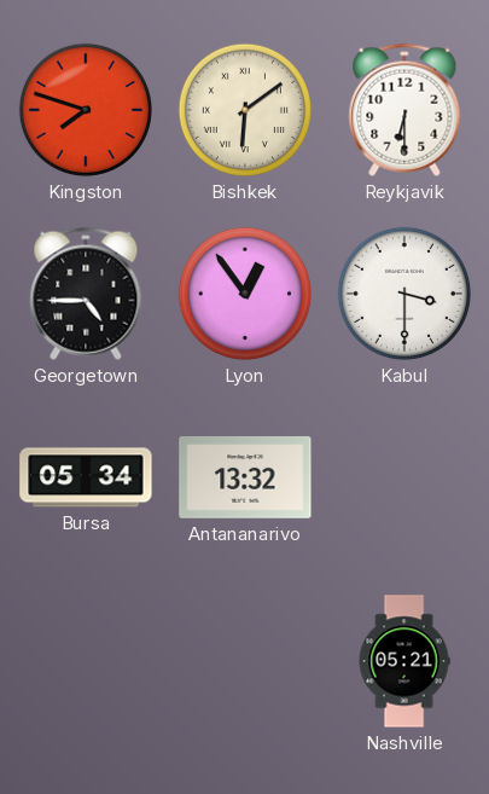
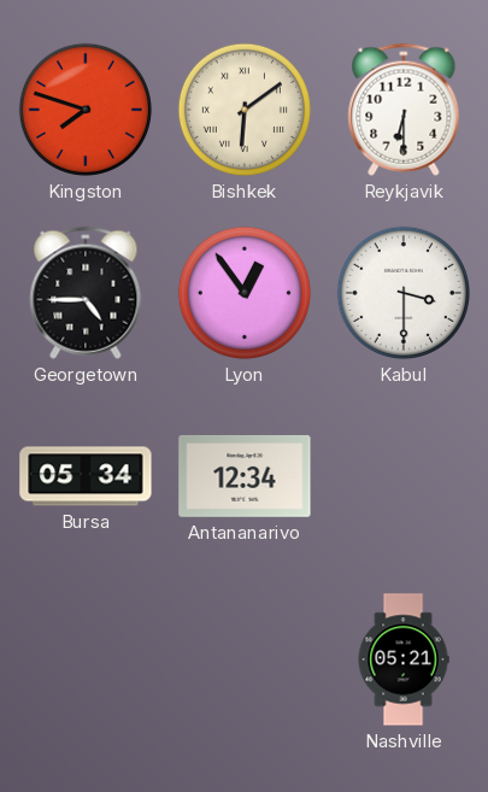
Antananarivo: 13:32 -> 12:34
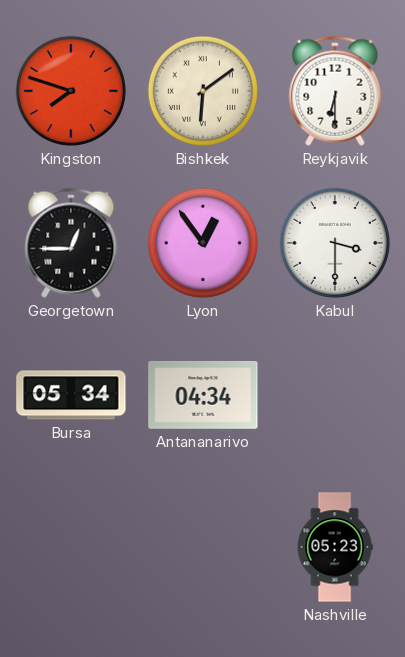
Georgetown: 4:45 -> 12:45
Antananarivo: 12:34 -> 04:34
Nashville: 05:21 -> 05:23
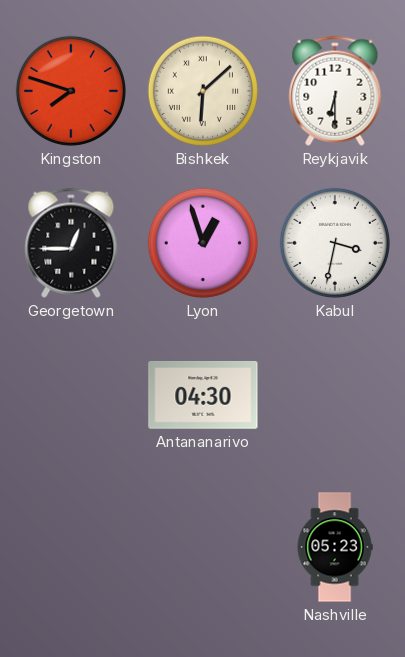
Bishkek: 6:09 -> 6:08
Lyon: 12:54 -> 12:57
Kabul: 3:30 -> 3:32
Bursa: 05:34 -> none
Antananarivo: 04:34 -> 04:30
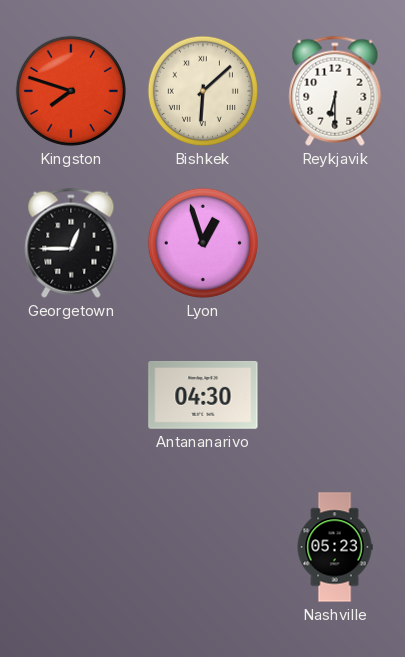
Kabul: 3:32 -> none
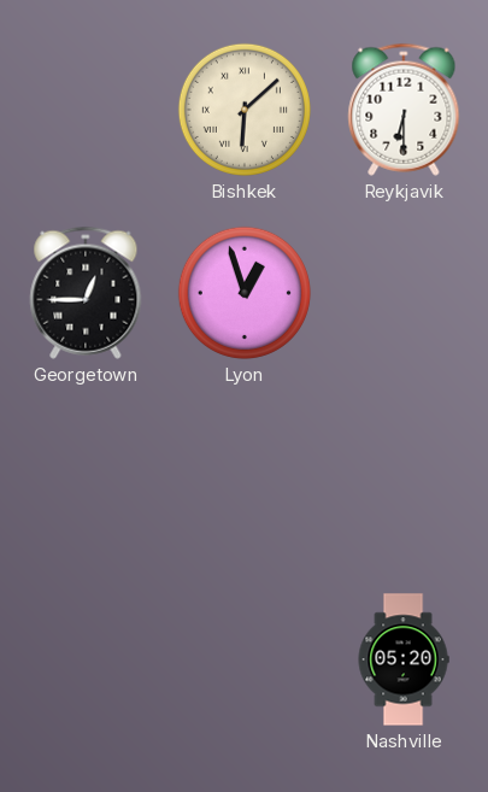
Kingston: 7:48 -> none
Antananarivo: 04:30 -> none
Nashville: 05:23 -> 05:20
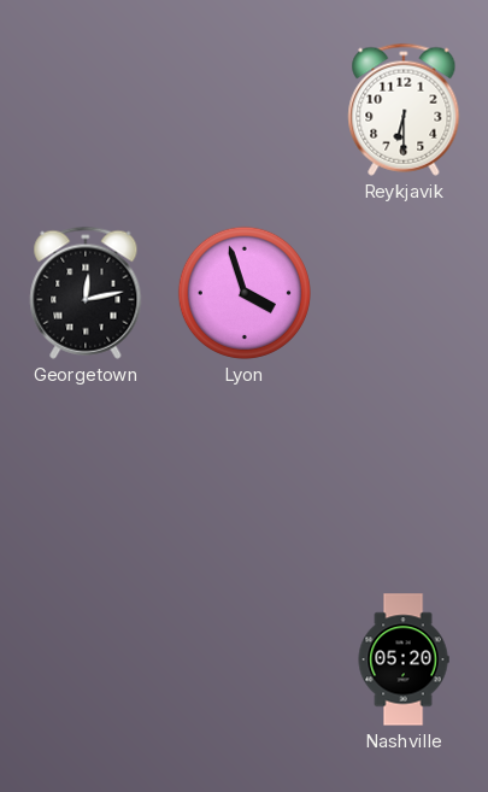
Bishkek: 6:08 -> none
Georgetown: 12:45 -> 12:13
Lyon: 12:57 -> 3:57
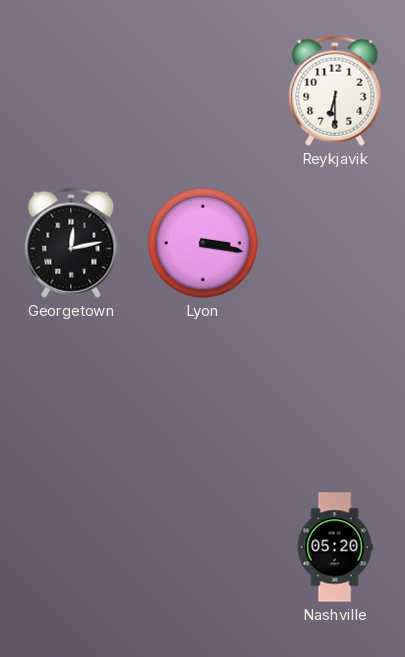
Lyon: 3:57 -> 3:17
